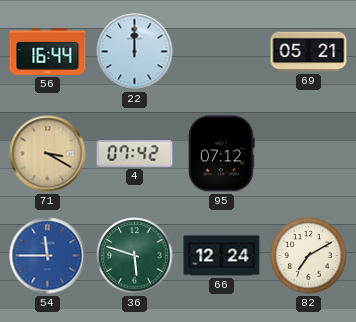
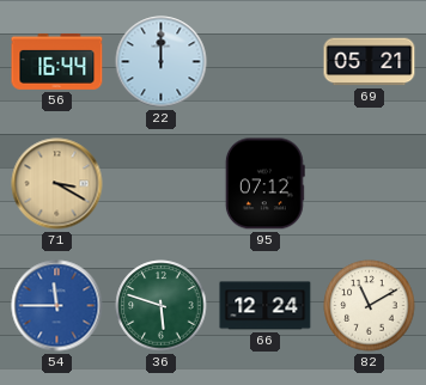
4: 07:42 -> none
82: 7:10 -> 11:10
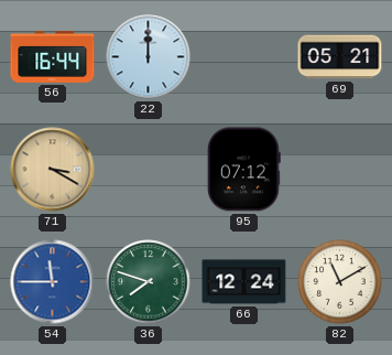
36: 5:48 -> 7:48
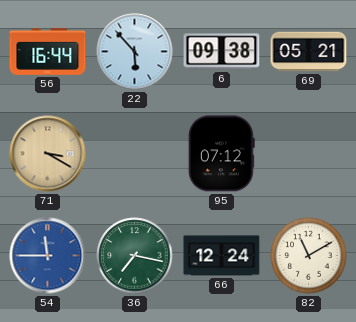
22: 12:00 -> 5:53
6: none -> 09:38
36: 7:48 -> 7:17
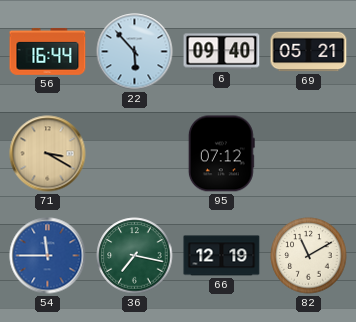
6: 09:38 -> 09:40
66: 12:24 -> 12:19
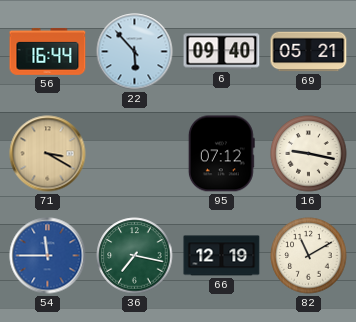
16: none -> 9:17
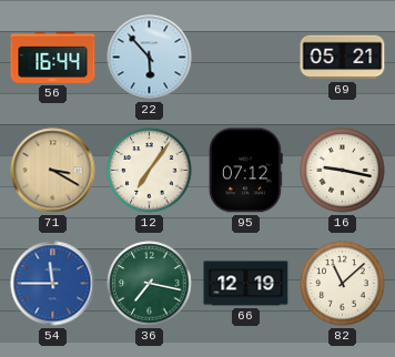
6: 09:40 -> none
12: none -> 7:06
82: 11:10 -> 11:08
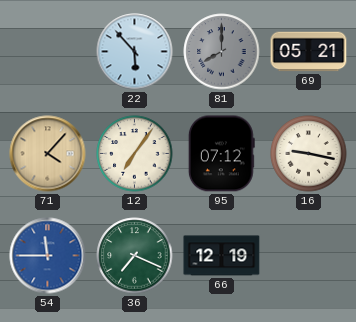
56: 16:44 -> none
81: none -> 8:00
71: 3:20 -> 4:07
36: 7:17 -> 7:19
82: 11:08 -> none
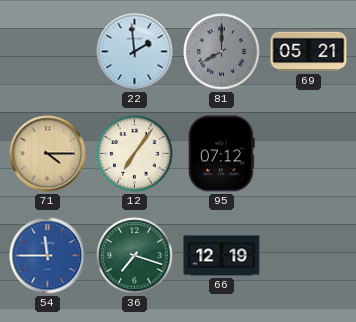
22: 5:53 -> 1:59
71: 4:07 -> 4:15
16: 9:17 -> none
36: 7:19 -> 7:18
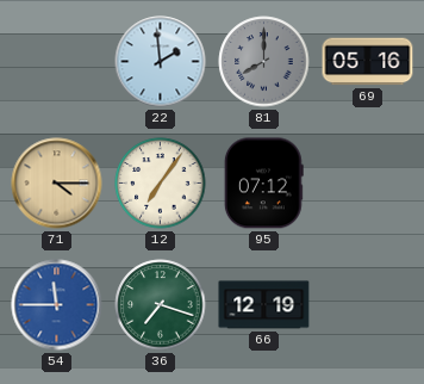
69: 05:21 -> 05:16
